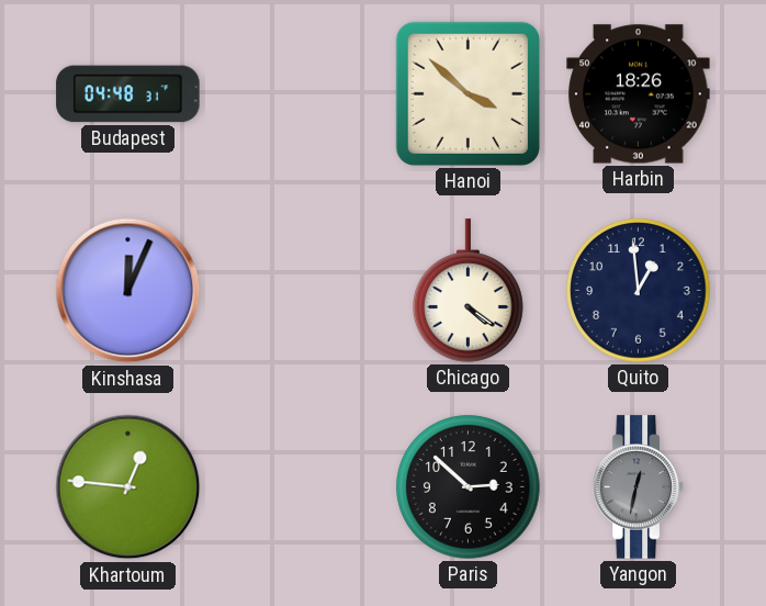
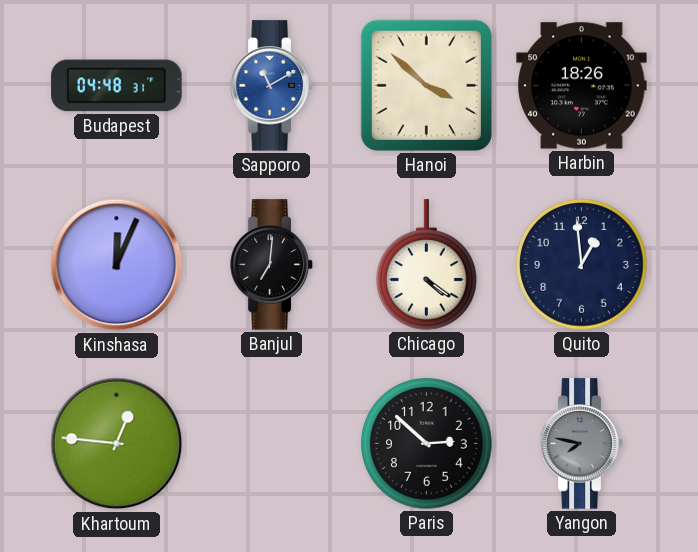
Sapporo: none -> 11:10
Banjul: none -> 7:01
Yangon: 12:32 -> 7:47
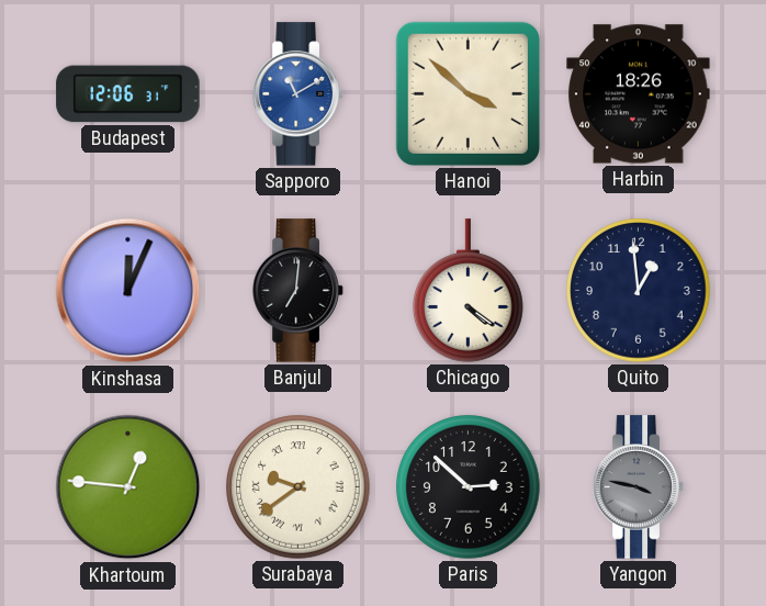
Budapest: 04:48 -> 12:06
Surabaya: none -> 9:39
Yangon: 7:47 -> 3:47
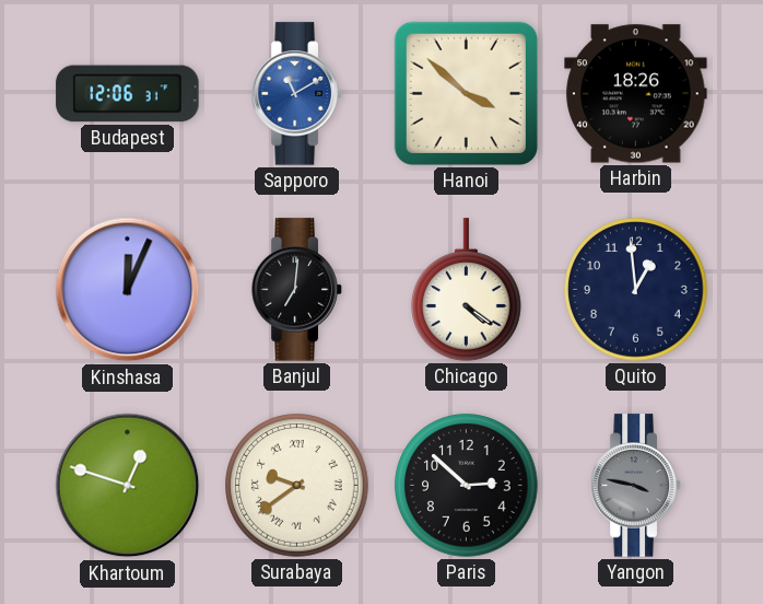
Khartoum: 12:46 -> 12:48
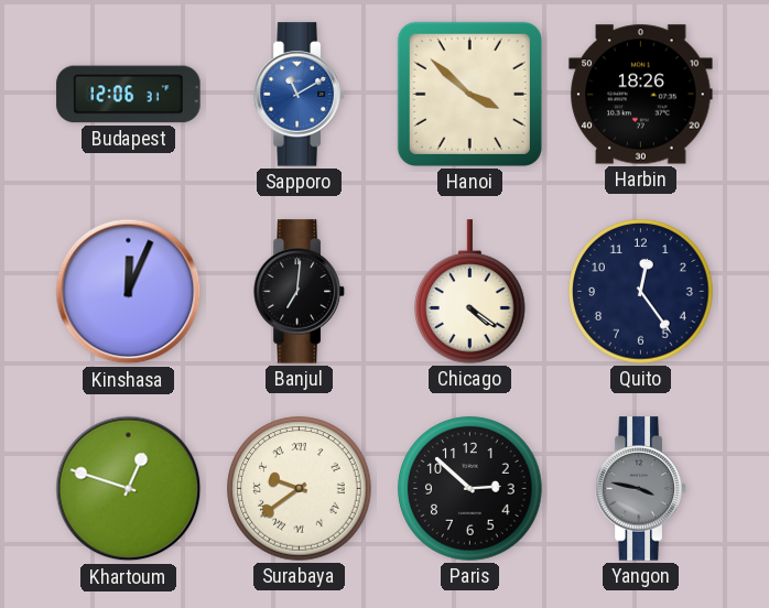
Quito: 12:59 -> 12:24
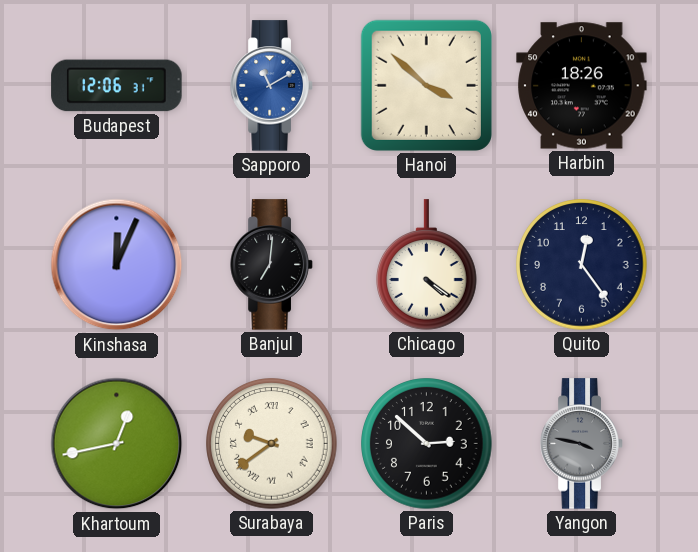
Khartoum: 12:48 -> 12:43
